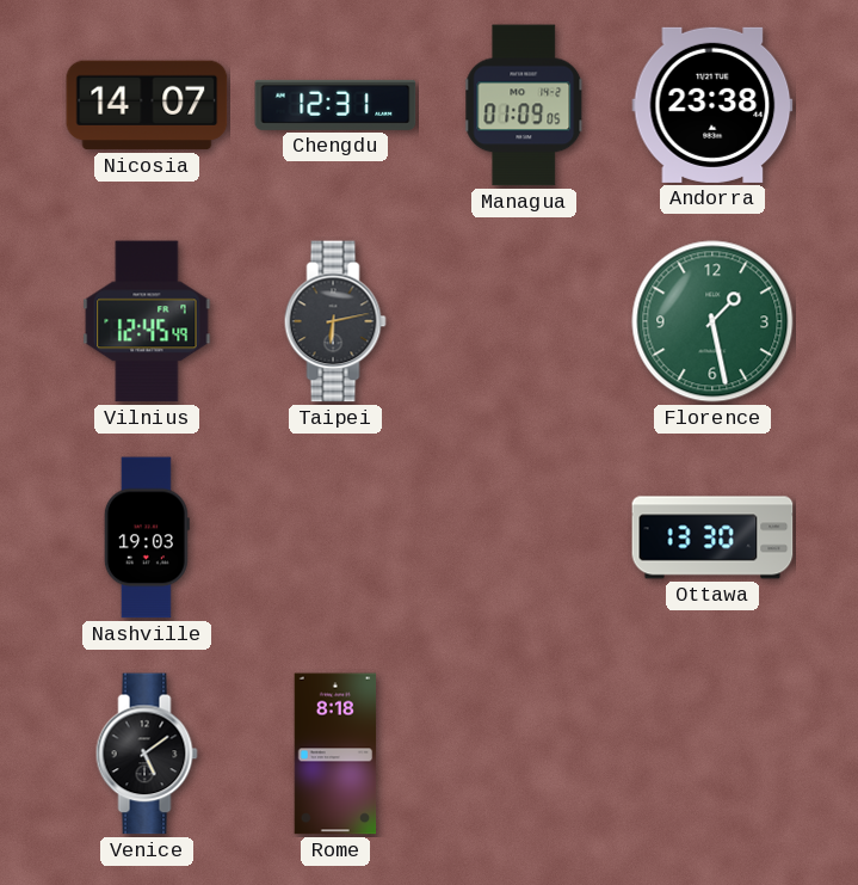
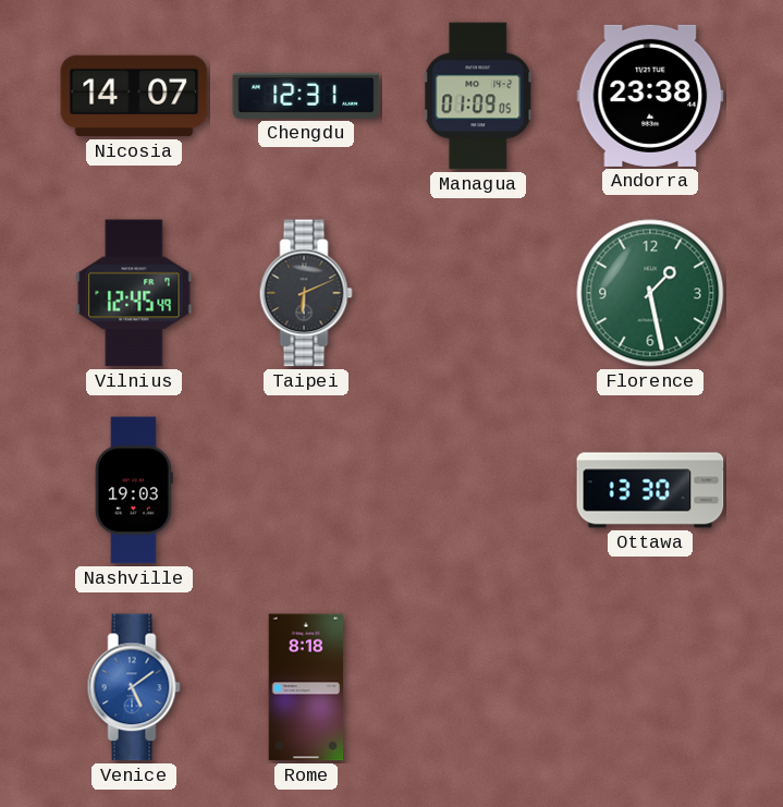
Taipei: 6:13 -> 6:11
Venice dial: black -> blue
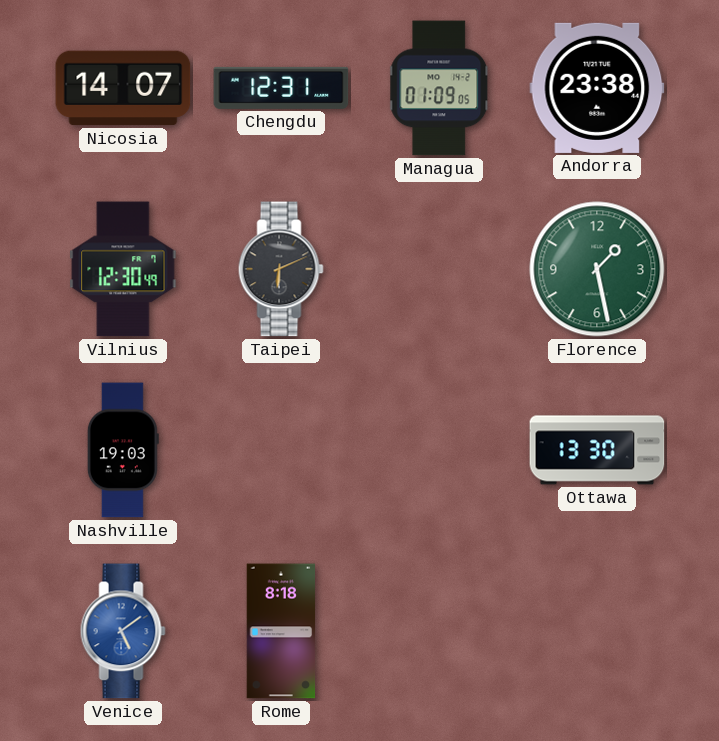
Vilnius: 12:45 -> 12:30
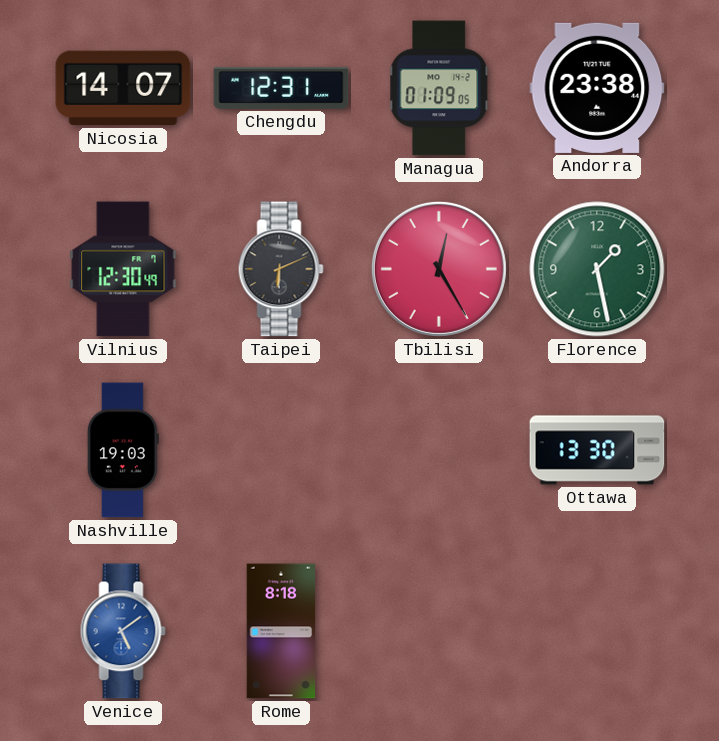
Tbilisi: none -> 12:25
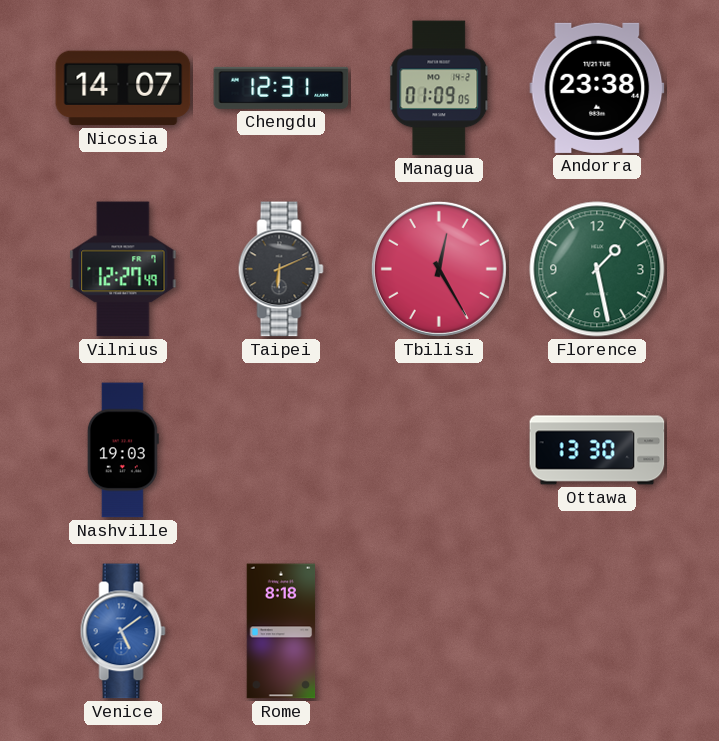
Vilnius: 12:30 -> 12:27
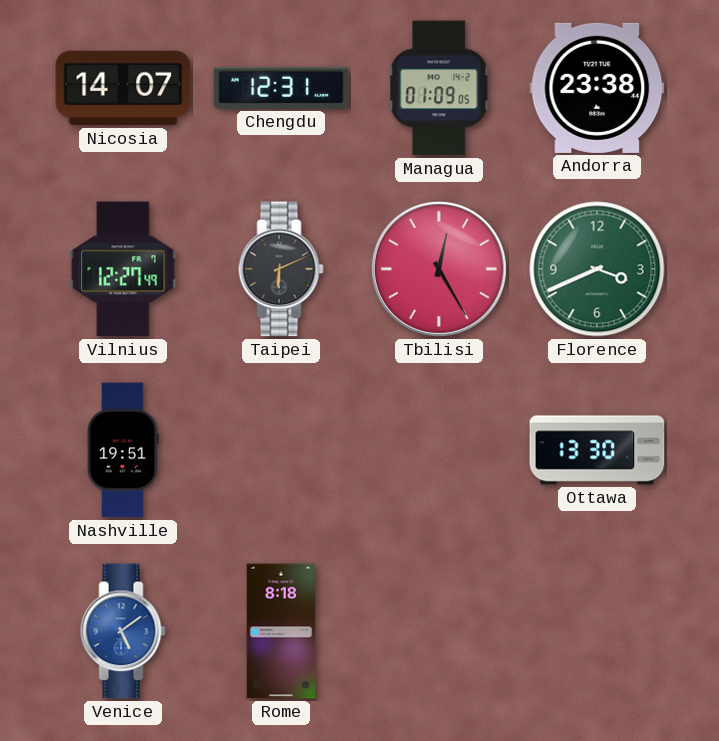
Florence: 1:28 -> 3:41
Nashville: 19:03 -> 19:51
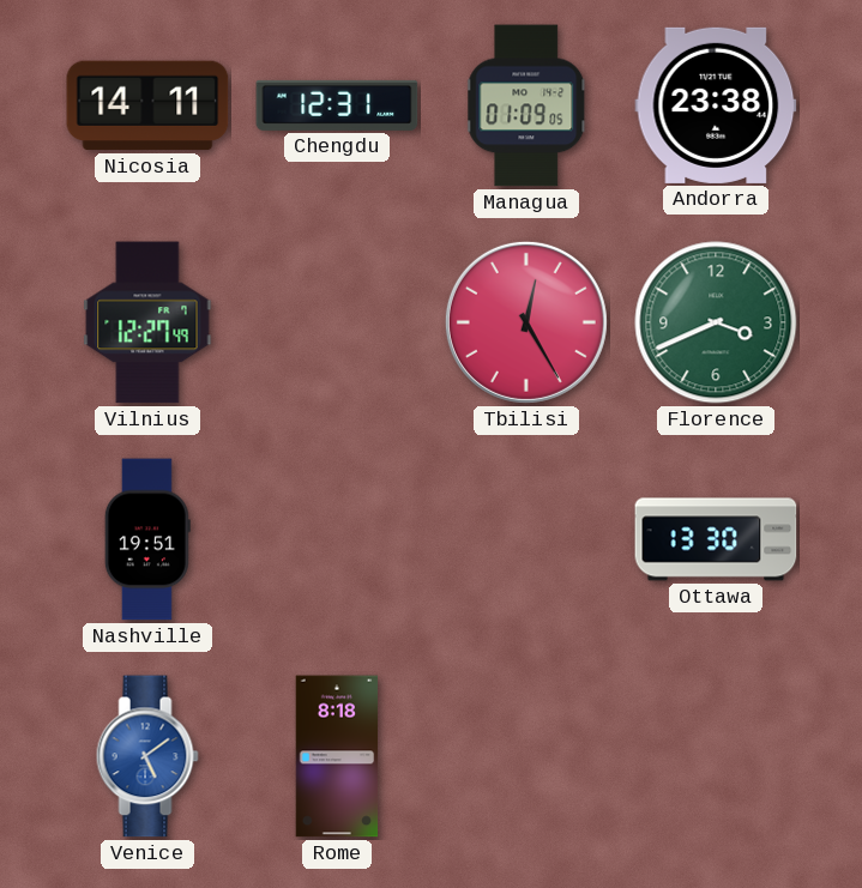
Nicosia: 14:07 -> 14:11
Taipei: 6:11 -> none
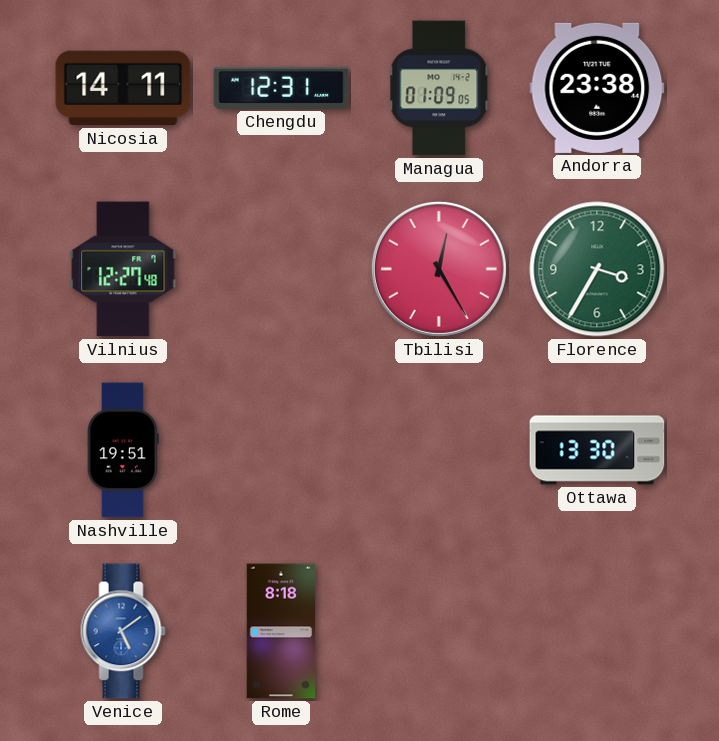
Vilnius: 12:27:49 -> 12:27:48
Florence: 3:41 -> 3:35
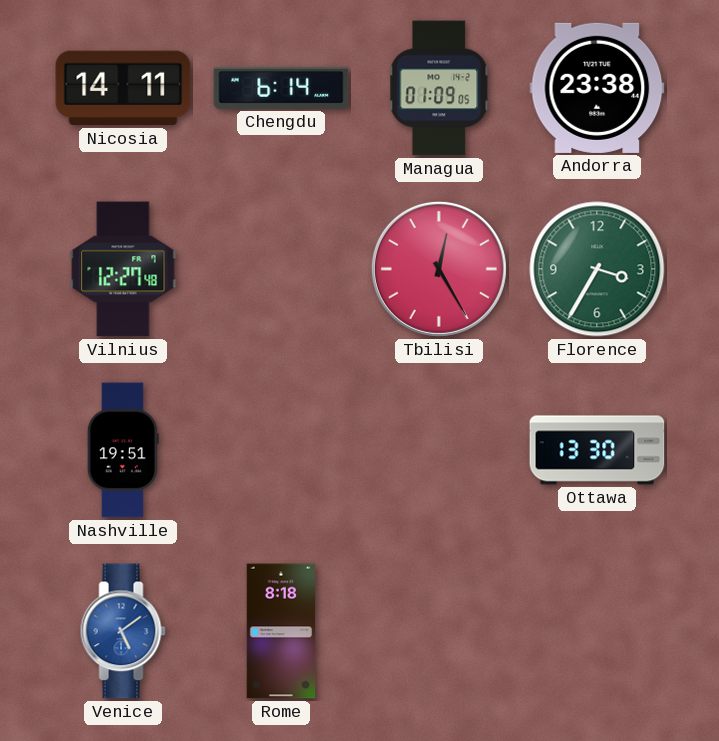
Chengdu: 12:31 -> 6:14
